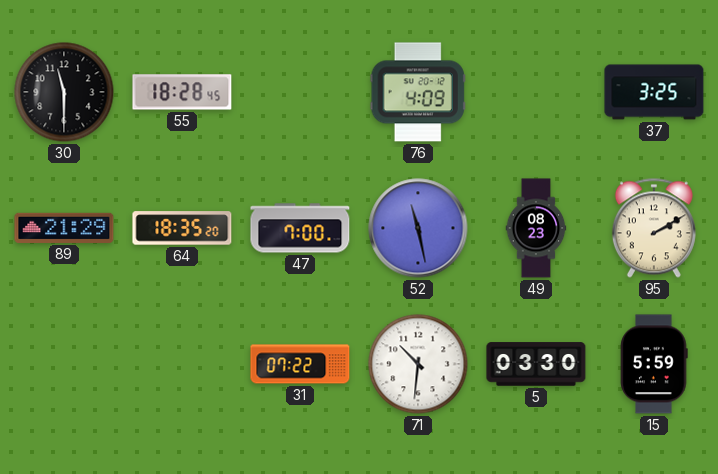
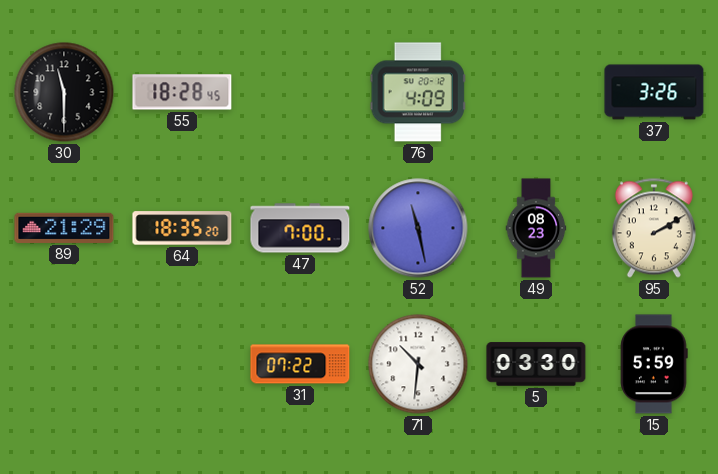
37: 3:25 -> 3:26
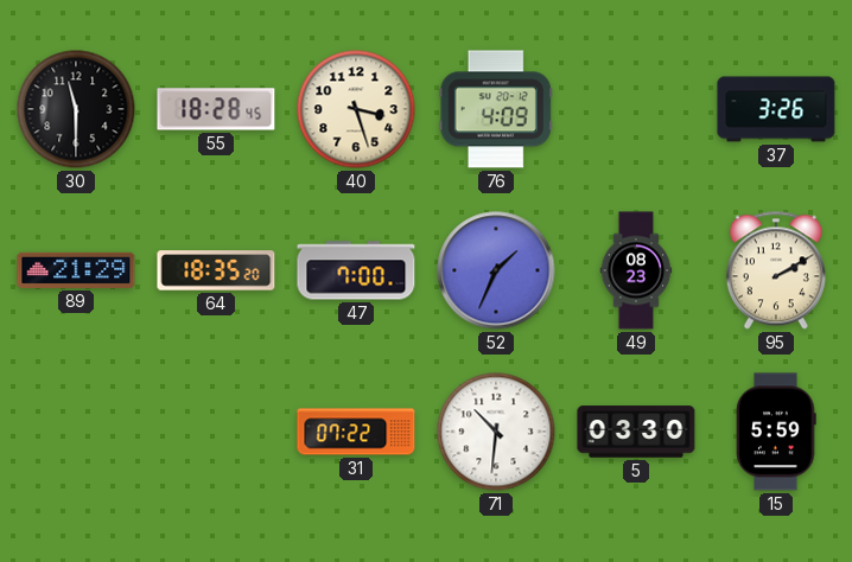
40: none -> 3:27
52: 11:28 -> 1:34
